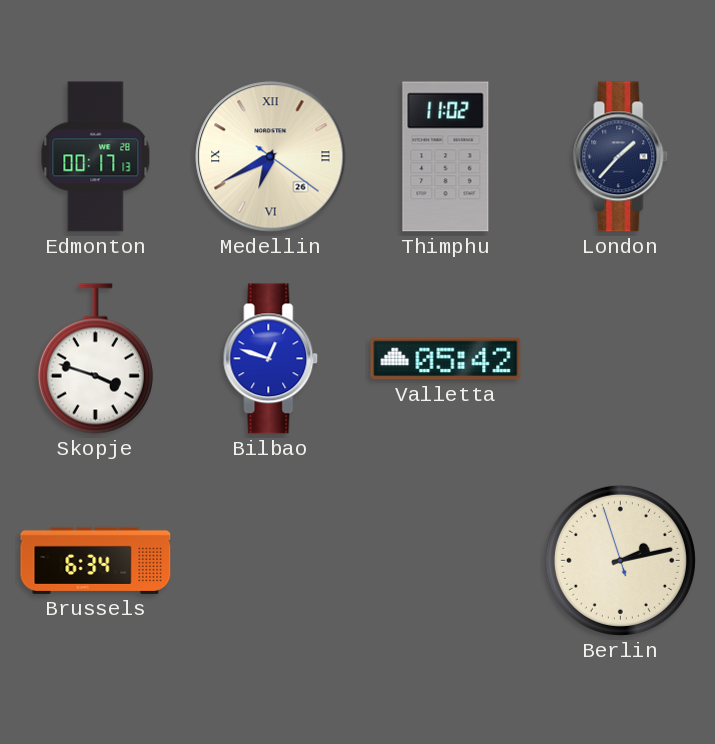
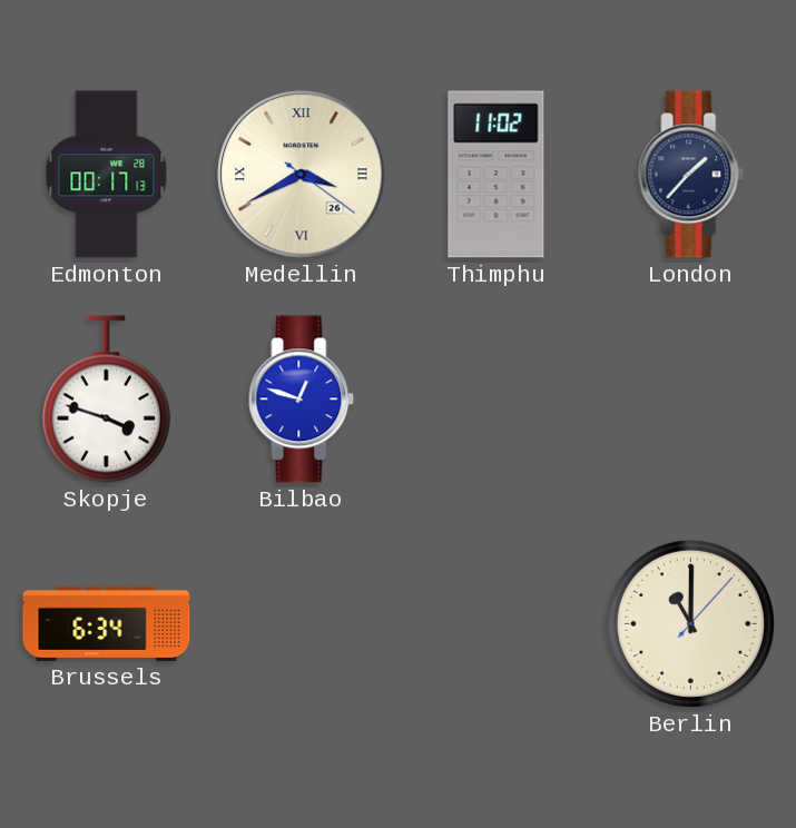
Medellin: 6:40 -> 3:40
Valletta: 05:42 -> none
Berlin: 2:12 -> 11:00
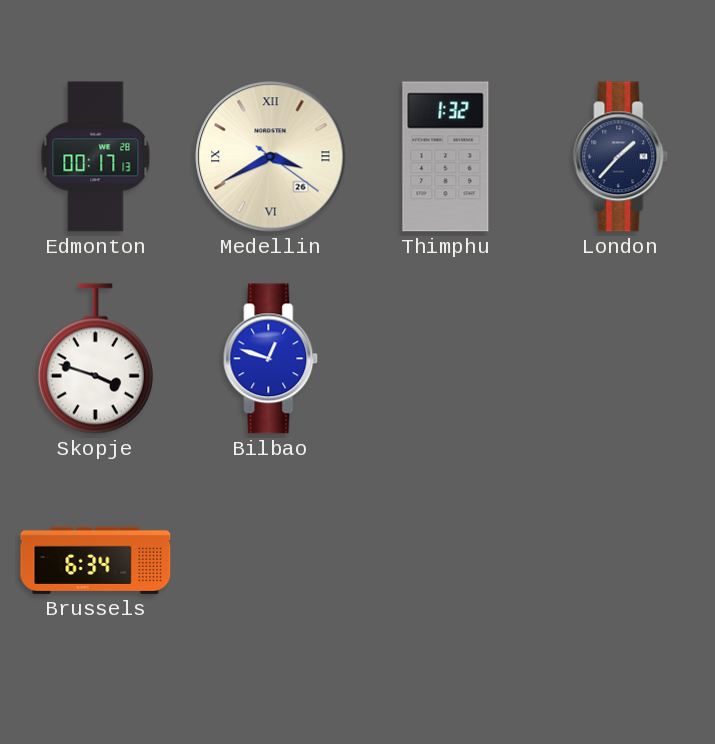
Thimphu: 11:02 -> 1:32
Berlin: 11:00 -> none
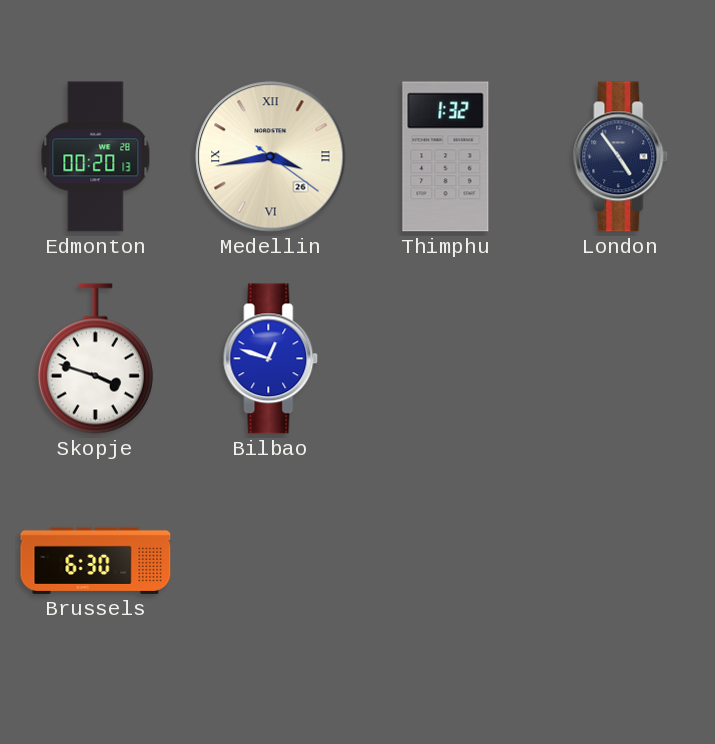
Edmonton: 00:17 -> 00:20
Medellin: 3:40 -> 3:43
London: 1:37 -> 4:54
Brussels: 6:34 -> 6:30
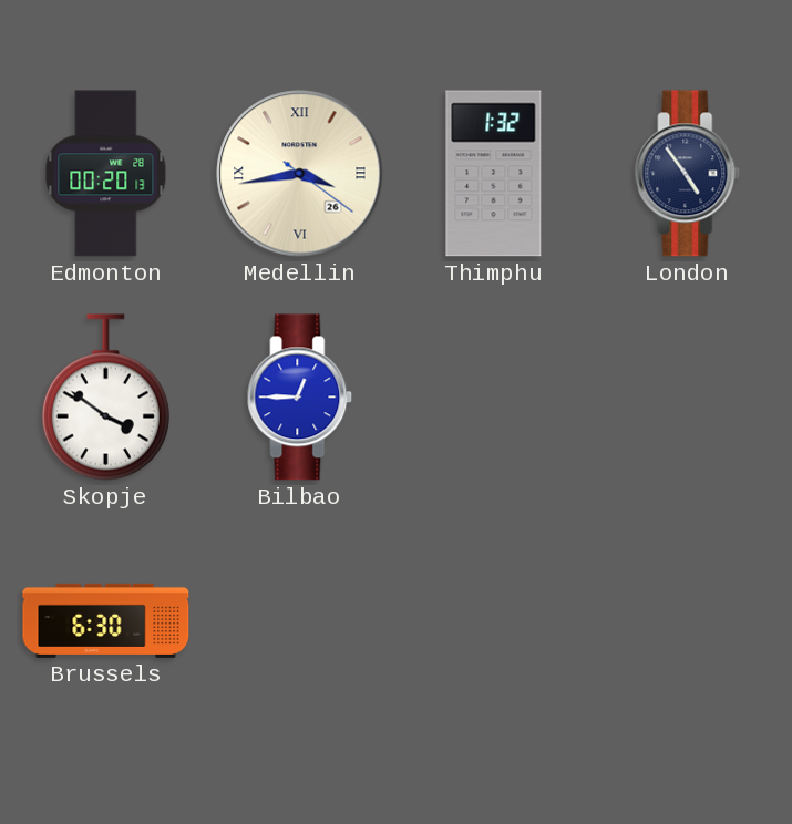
Skopje: 3:48 -> 3:51
Bilbao: 12:48 -> 12:45
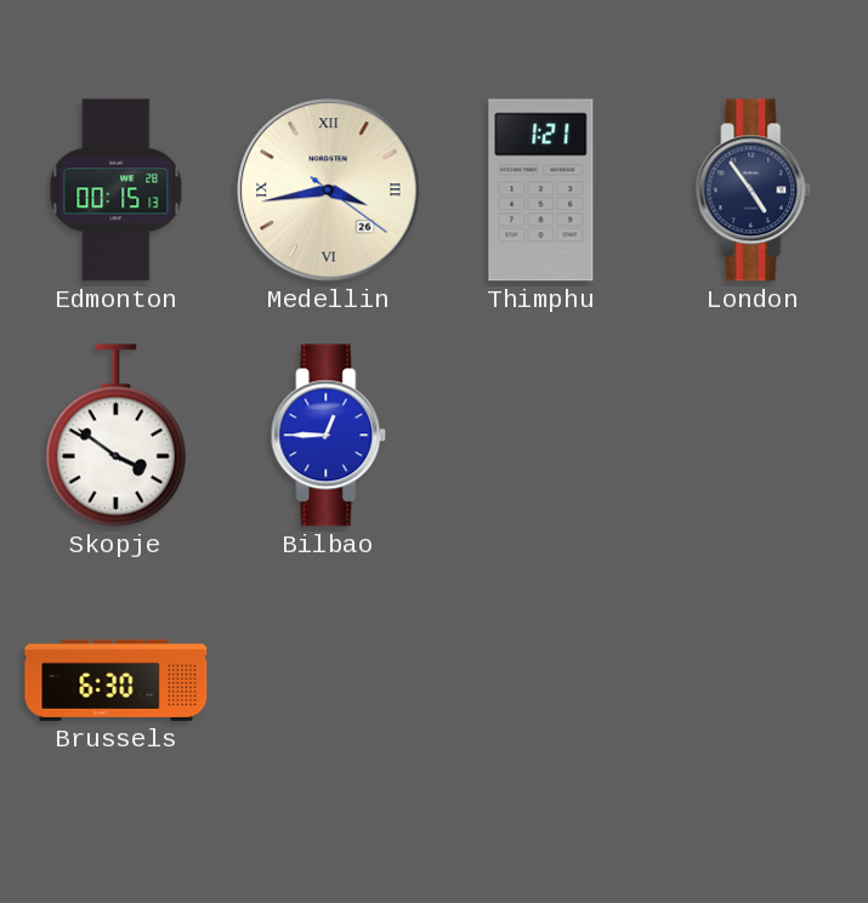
Edmonton: 00:20 -> 00:15
Thimphu: 1:32 -> 1:21
